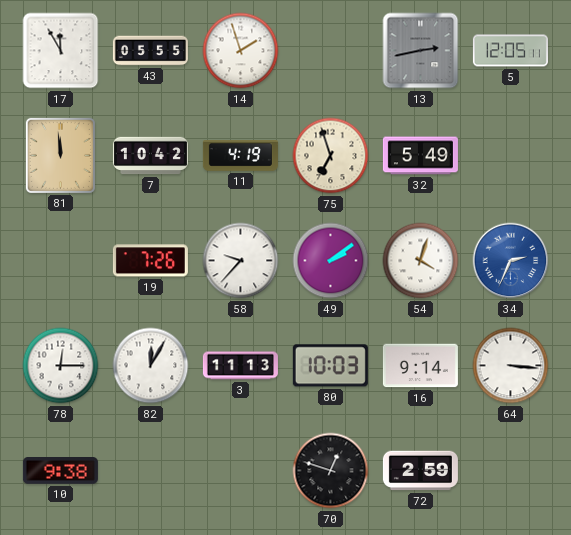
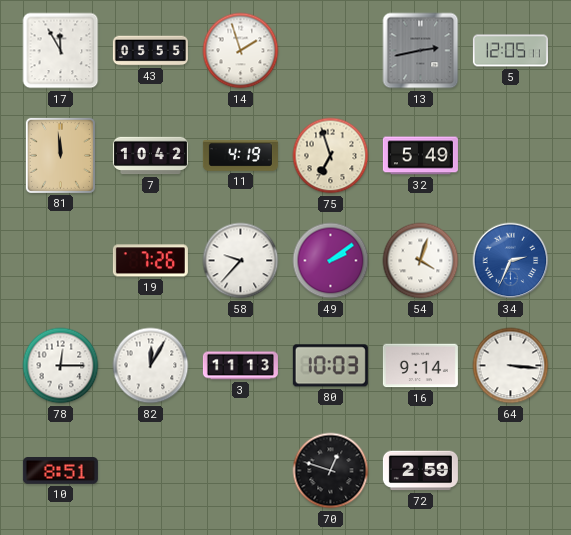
10: 9:38 -> 8:51
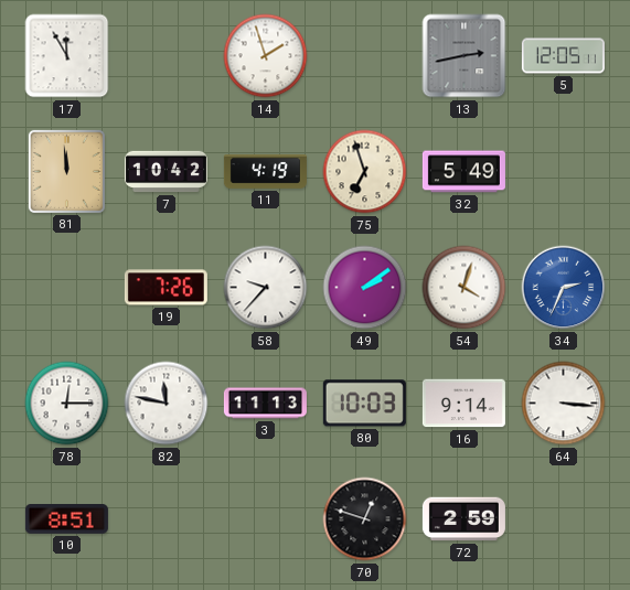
43: 05:55 -> none
82: 12:05 -> 11:47
